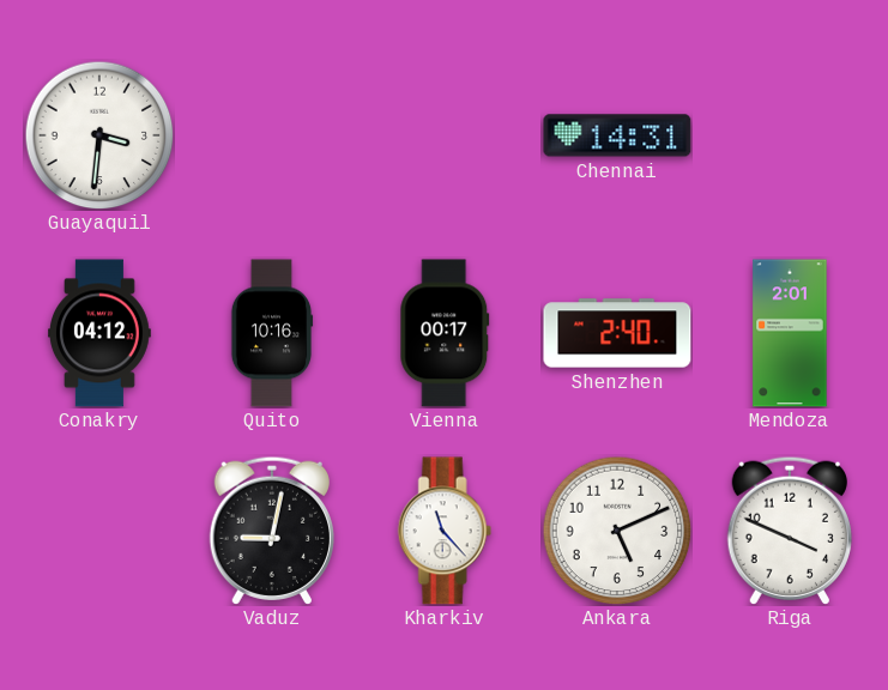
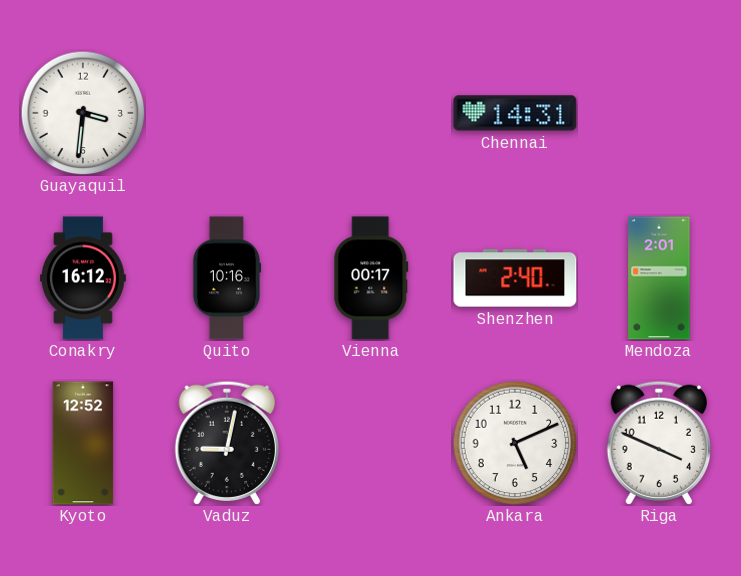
Conakry: 04:12 -> 16:12
Kyoto: none -> 12:52
Kharkiv: 11:23 -> none
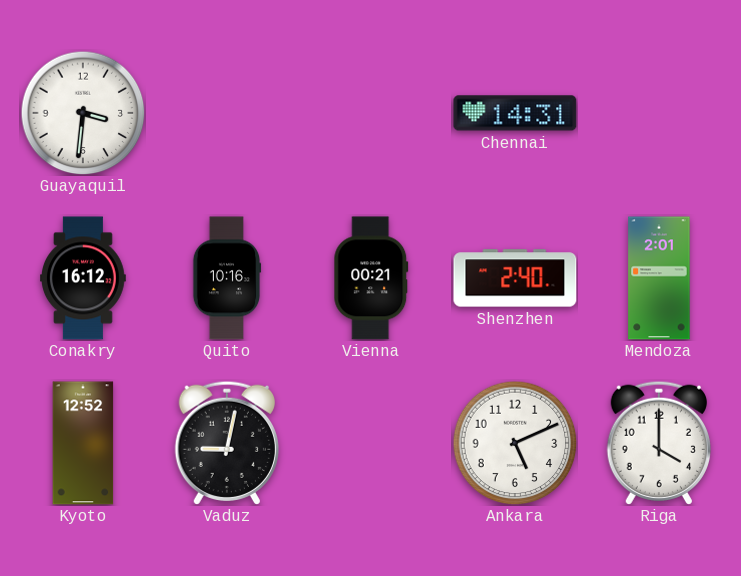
Vienna: 00:17 -> 00:21
Riga: 3:49 -> 4:00
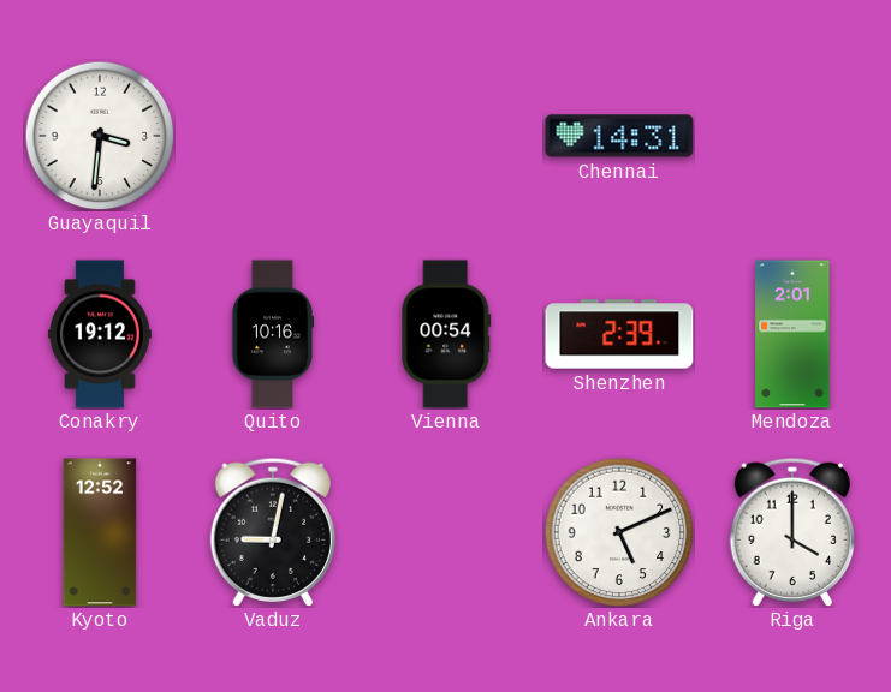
Conakry: 16:12 -> 19:12
Vienna: 00:21 -> 00:54
Shenzhen: 2:40 -> 2:39
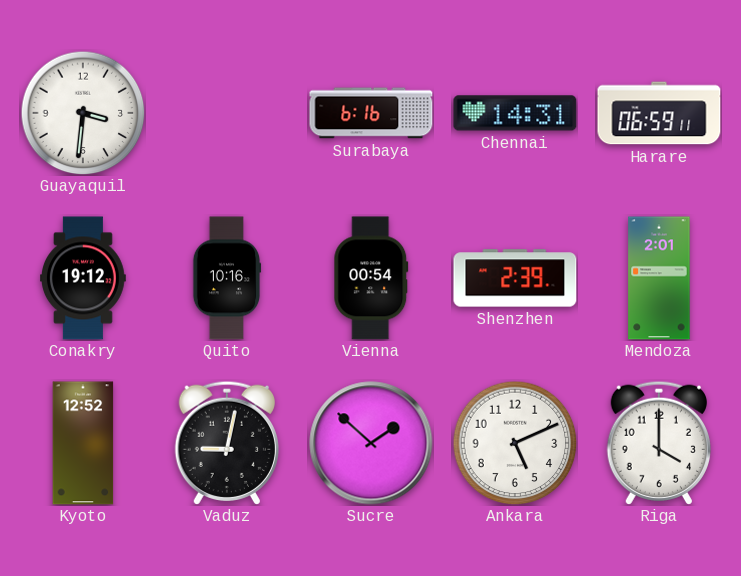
Surabaya: none -> 6:16
Harare: none -> 06:59
Sucre: none -> 1:52
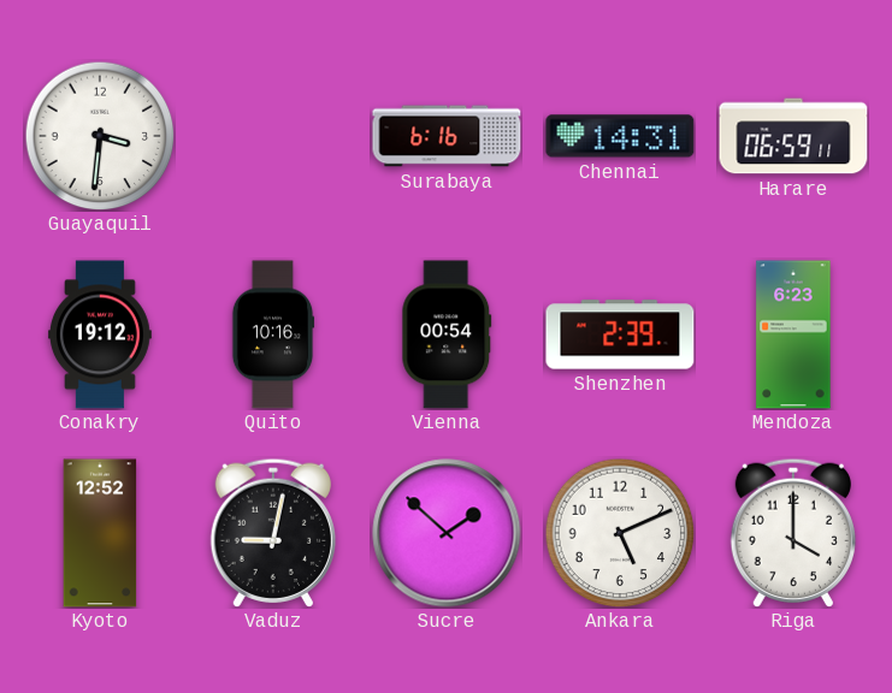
Mendoza: 2:01 -> 6:23
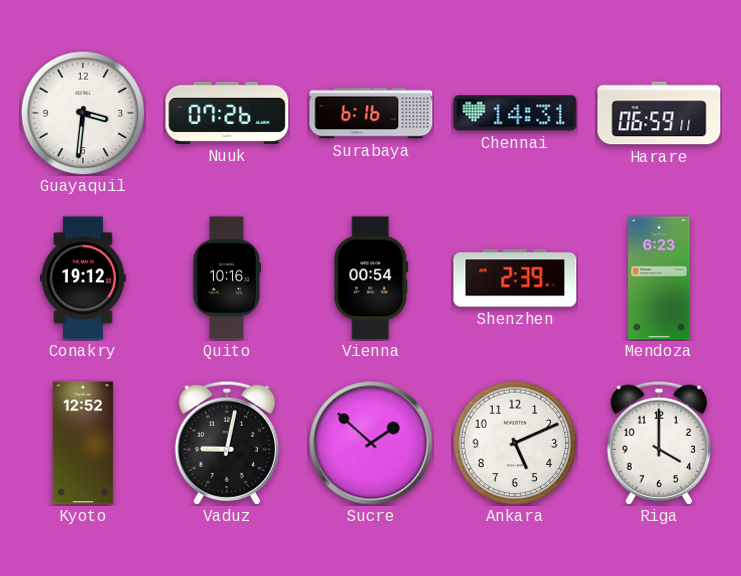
Nuuk: none -> 07:26
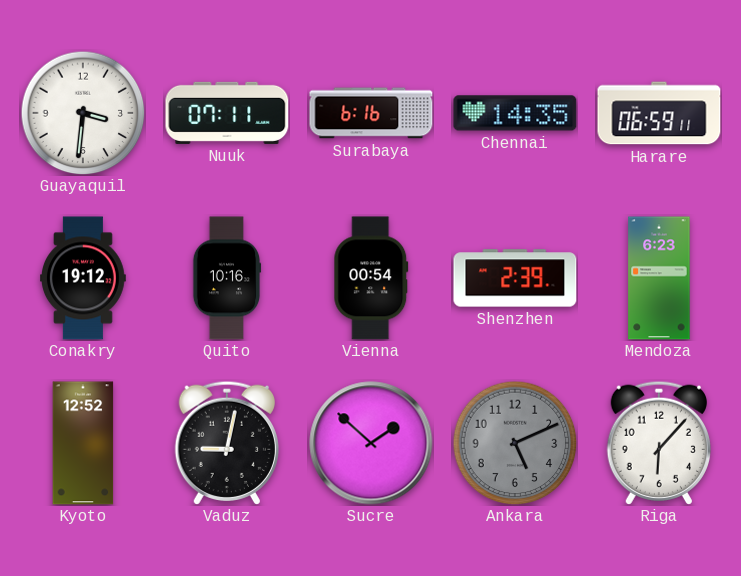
Nuuk: 07:26 -> 07:11
Chennai: 14:31 -> 14:35
Ankara dial: white -> grey
Riga: 4:00 -> 6:07
